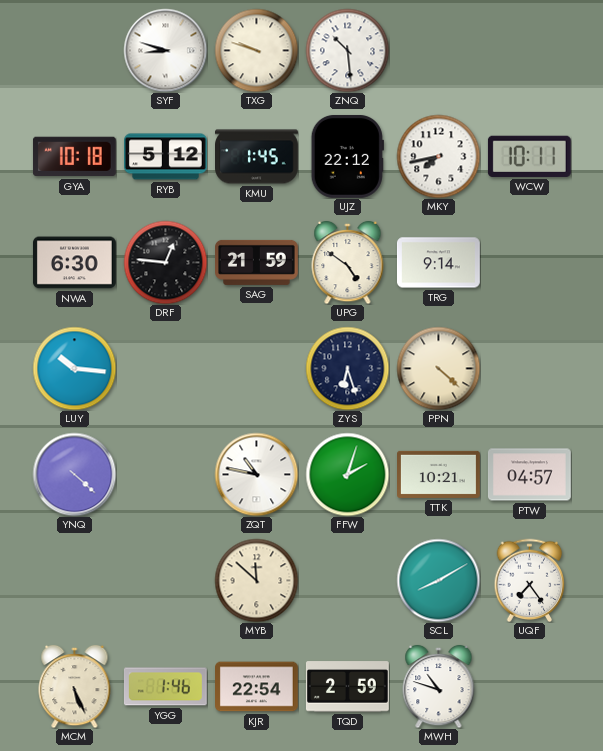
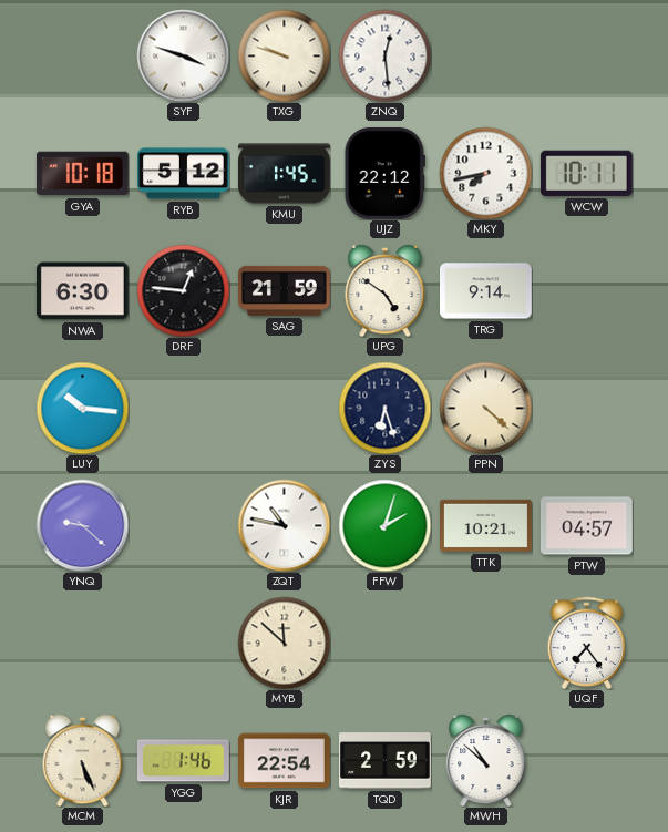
SYF: 8:48 -> 3:48
ZNQ: 10:29 -> 12:29
YNQ: 4:22 -> 9:22
SCL: 8:10 -> none
MWH: 10:48 -> 10:52
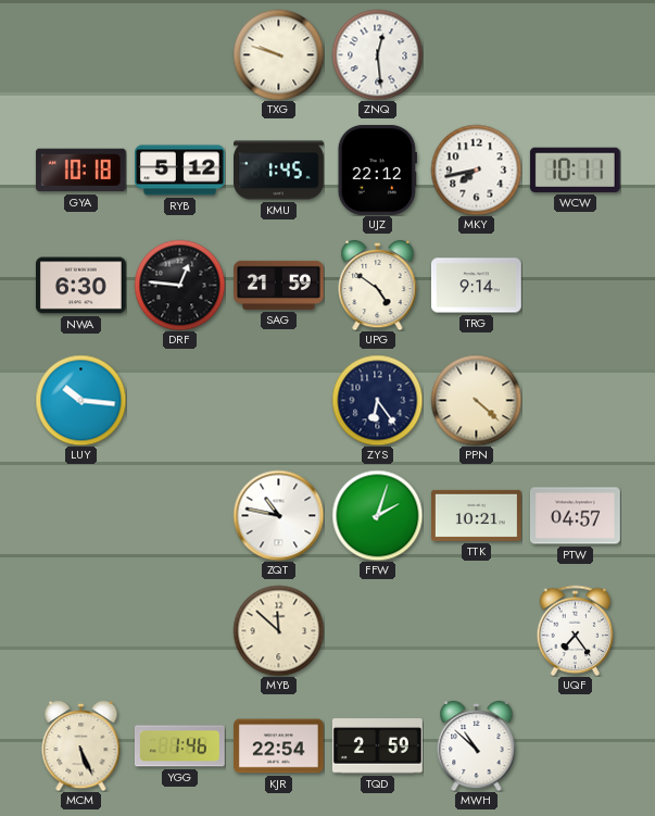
SYF: 3:48 -> none
ZYS: 6:27 -> 6:24
YNQ: 9:22 -> none
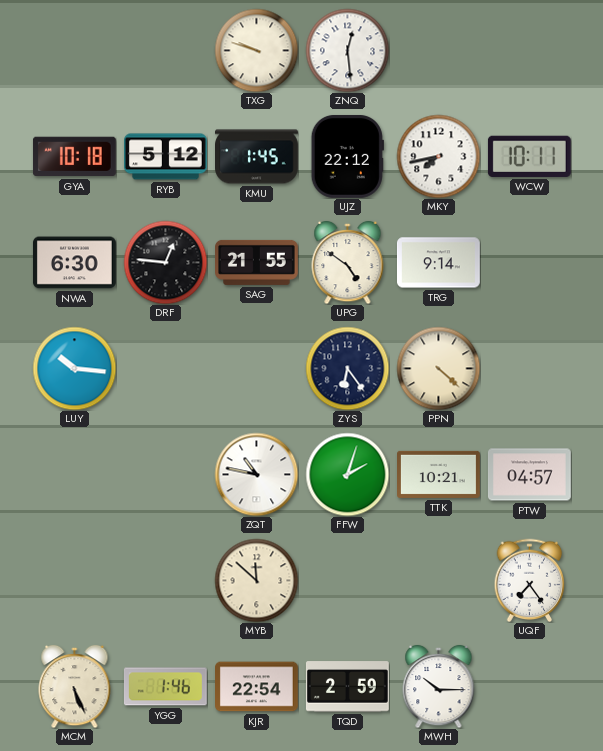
SAG: 21:59 -> 21:55
MWH: 10:52 -> 10:15
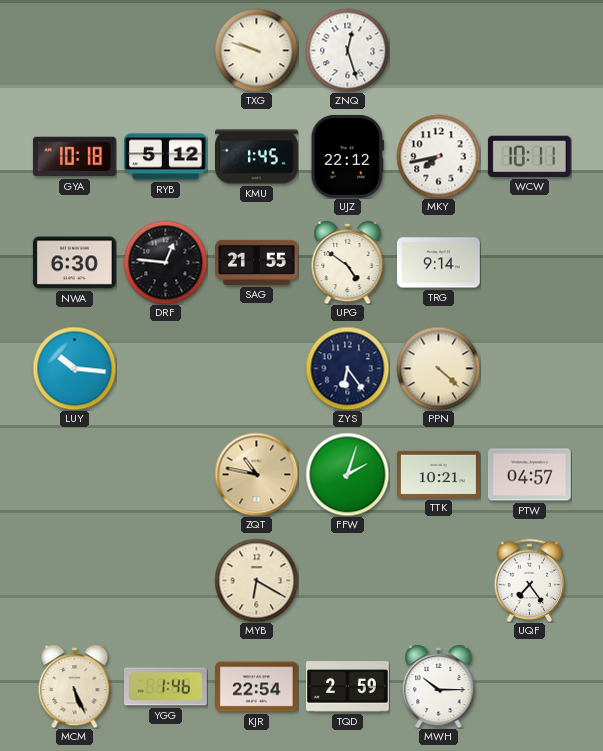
ZNQ: 12:29 -> 12:27
ZQT dial: white -> champagne
MYB: 11:52 -> 6:20
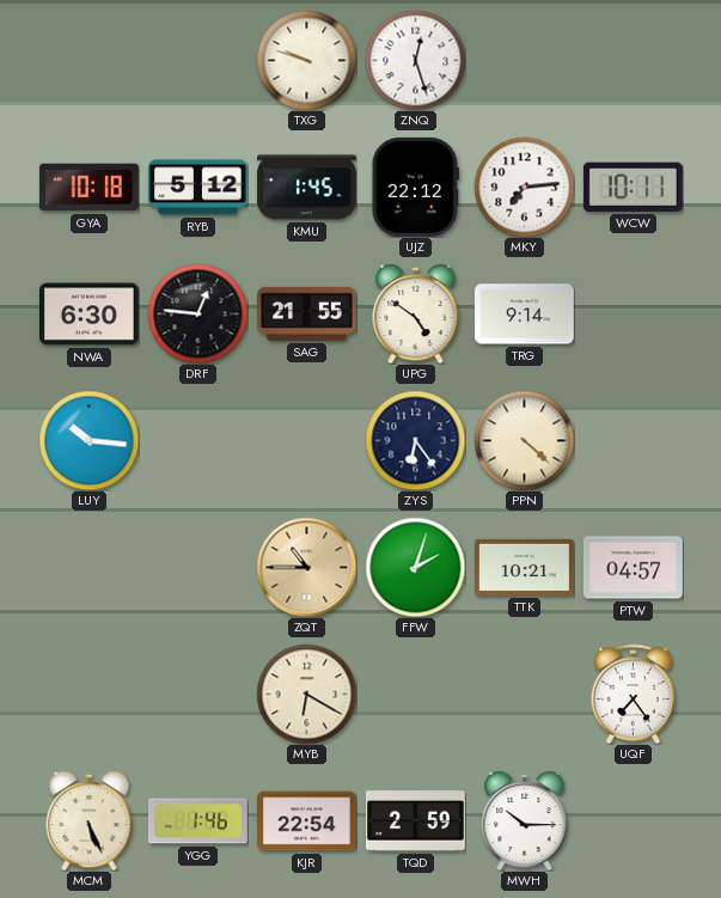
MKY: 7:43 -> 7:14
ZQT: 10:47 -> 10:45
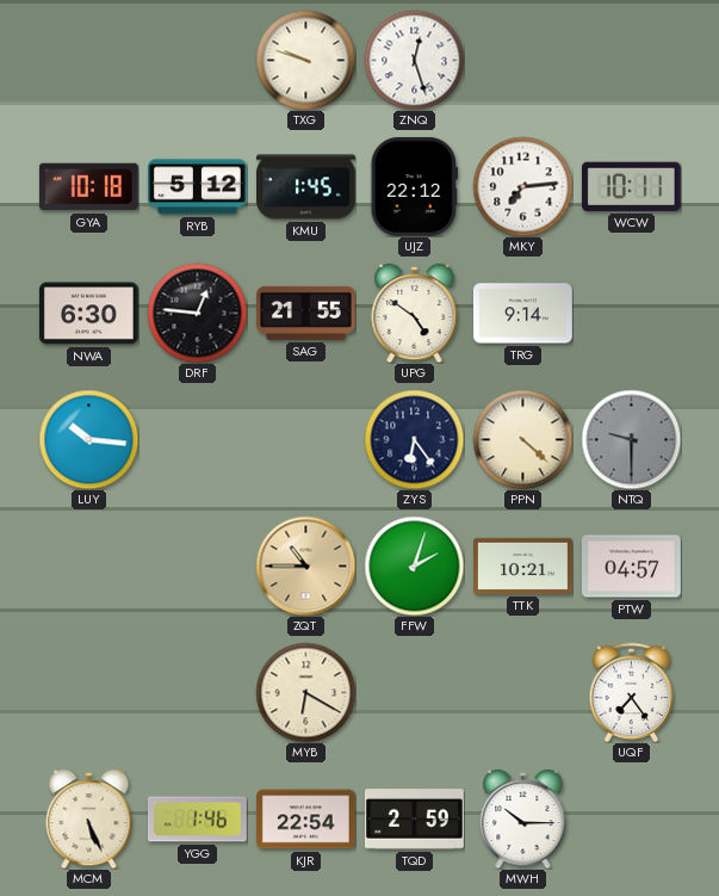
NTQ: none -> 9:30
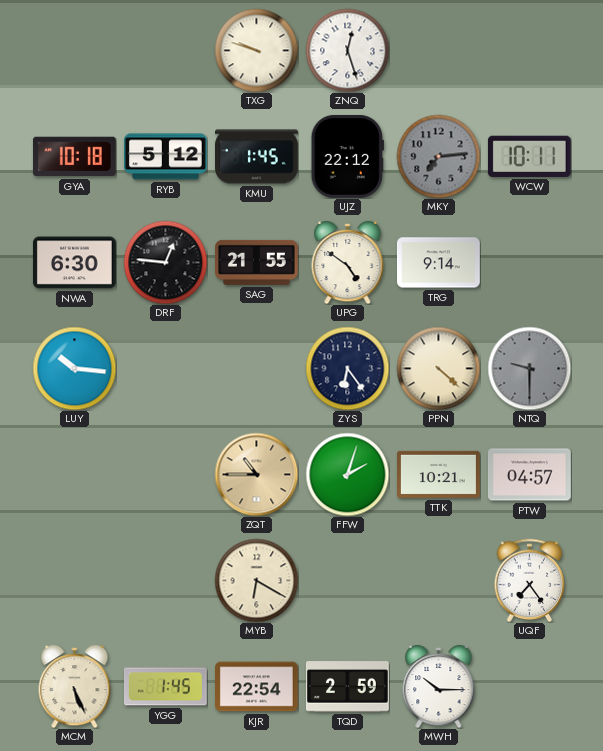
MKY dial: white -> grey
YGG: 1:46 -> 1:45
